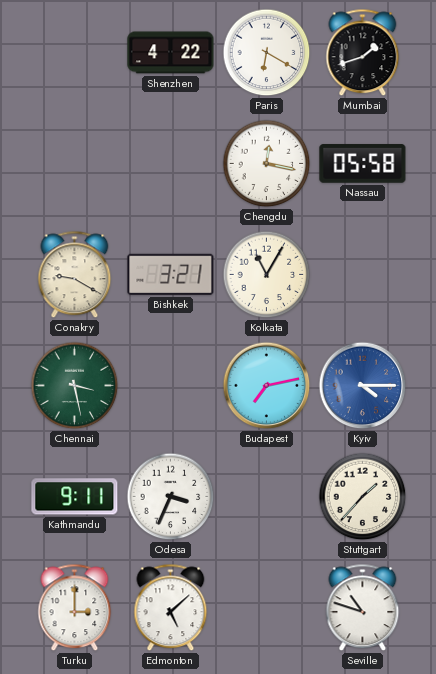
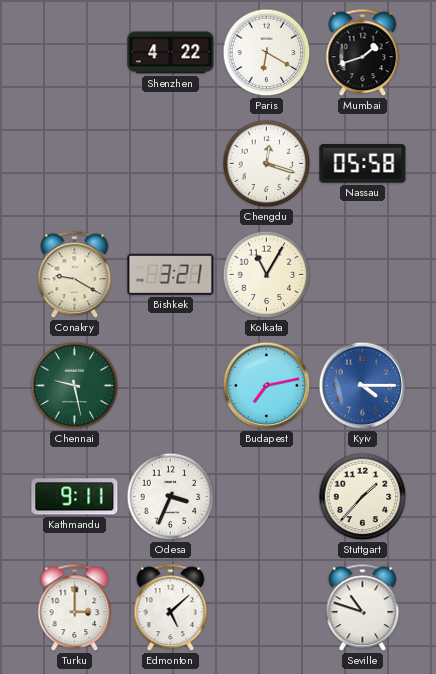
Chengdu: 12:17 -> 12:18
Chennai: 3:28 -> 9:28
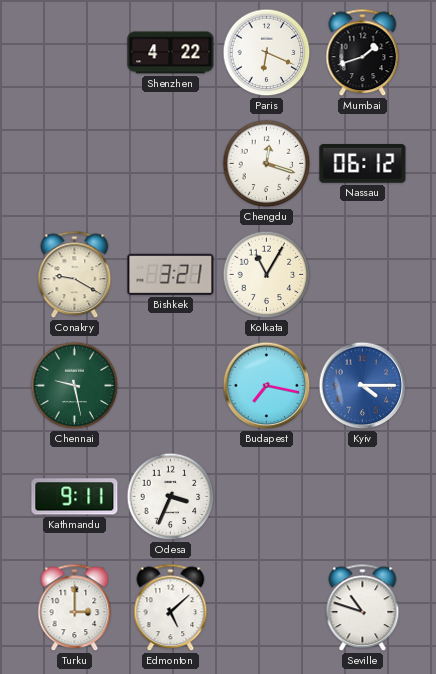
Paris: 6:20 -> 6:19
Nassau: 05:58 -> 06:12
Budapest: 7:13 -> 7:17
Stuttgart: 1:37 -> none
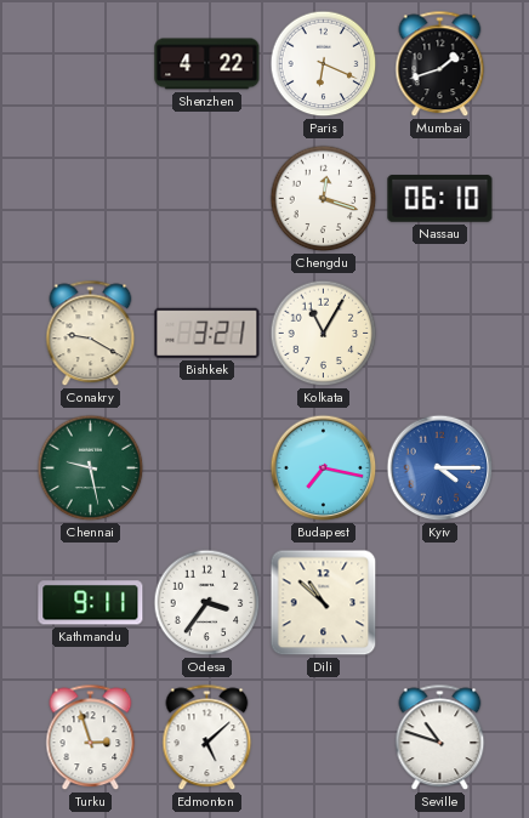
Nassau: 06:12 -> 06:10
Odesa: 3:34 -> 3:36
Dili: none -> 10:52
Turku: 3:00 -> 2:57
